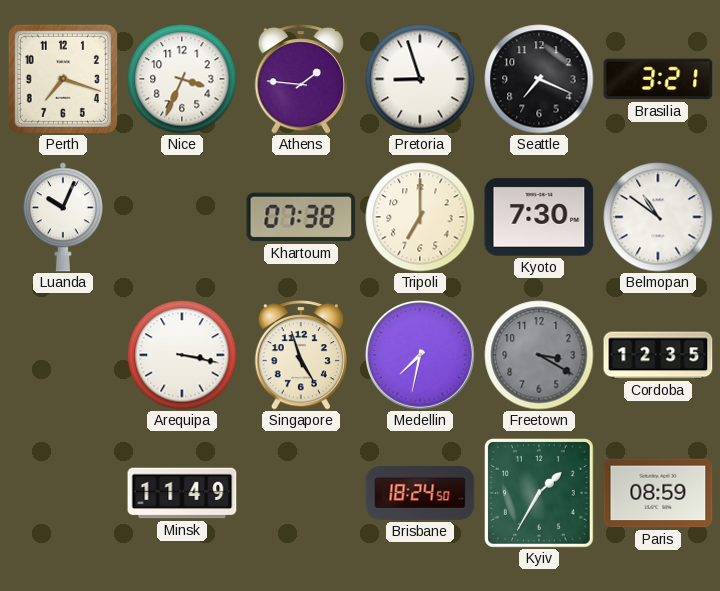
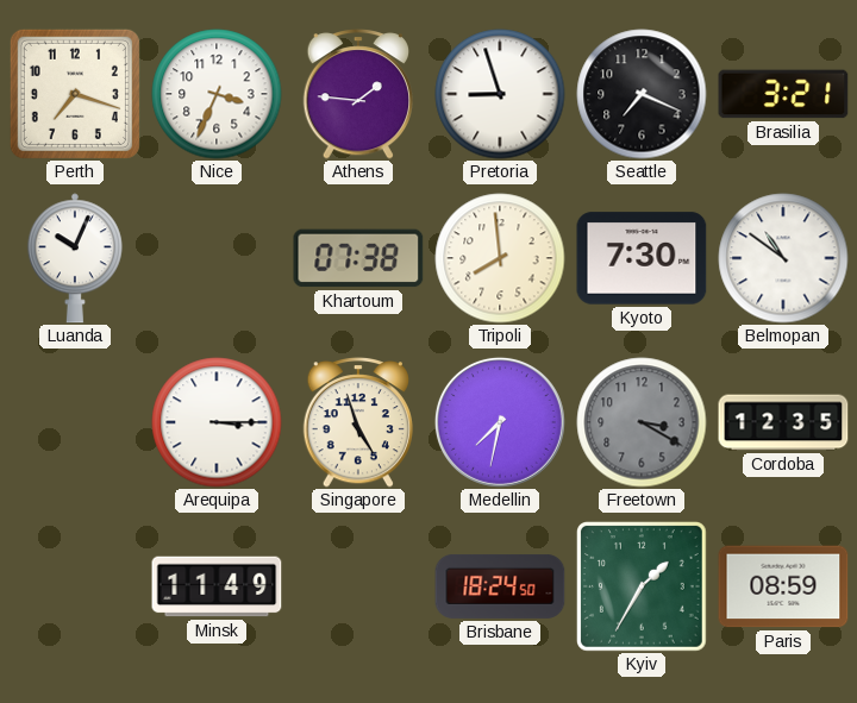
Tripoli: 7:00 -> 7:59
Arequipa: 3:17 -> 3:15
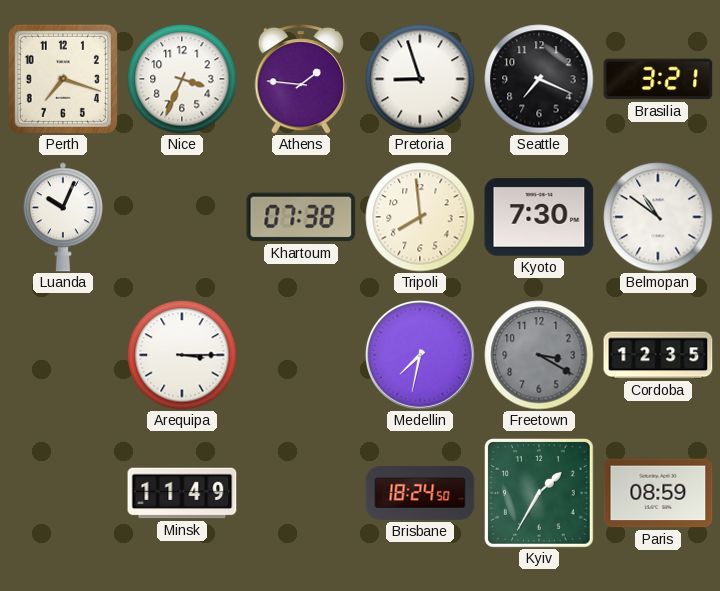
Singapore: 4:57 -> none
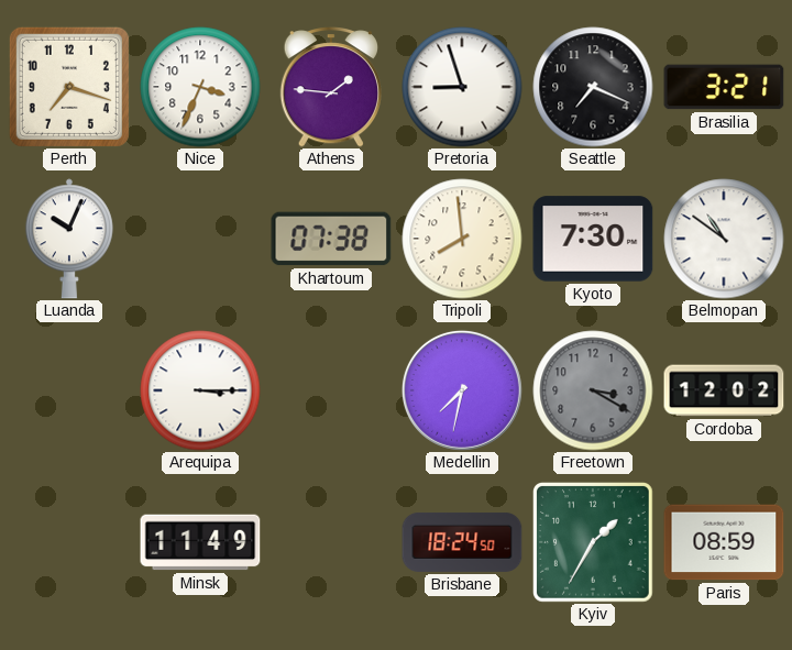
Cordoba: 12:35 -> 12:02
